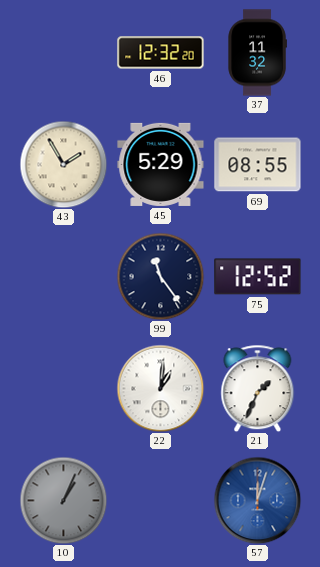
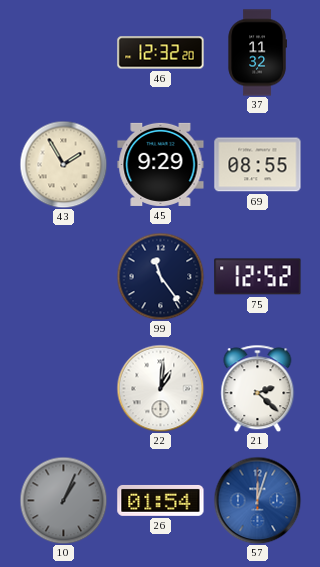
45: 5:29 -> 9:29
21: 1:34 -> 2:22
26: none -> 01:54
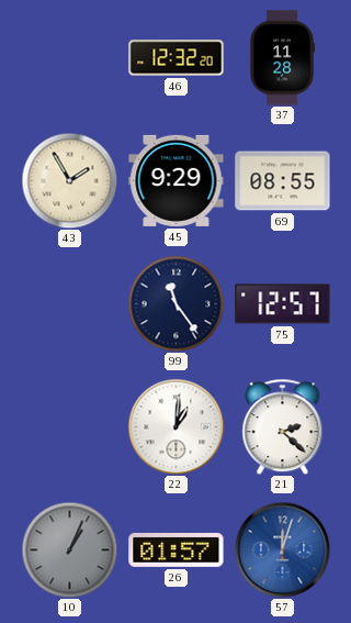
37: 11:32 -> 11:28
75: 12:52 -> 12:57
26: 01:54 -> 01:57
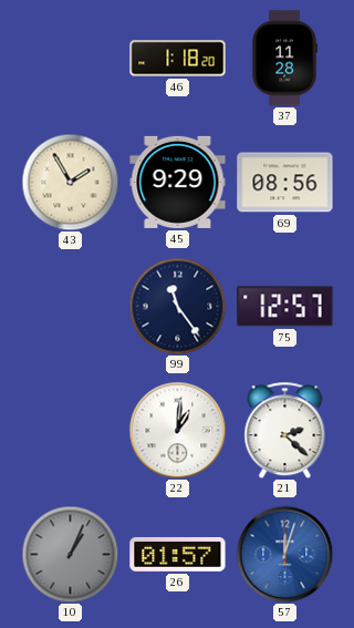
46: 12:32 -> 1:18
69: 08:55 -> 08:56
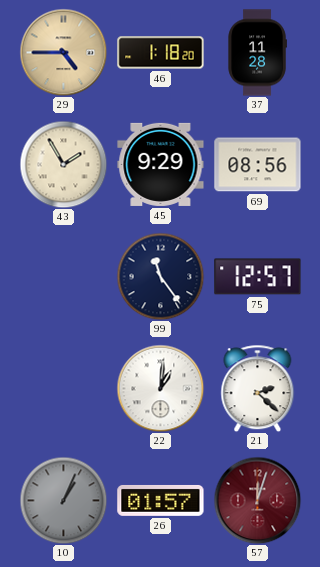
29: none -> 4:45
57 dial: blue -> burgundy
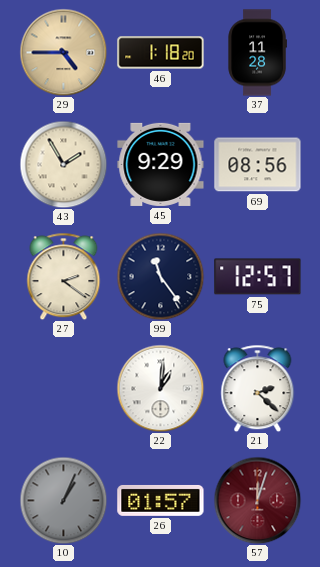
27: none -> 2:21
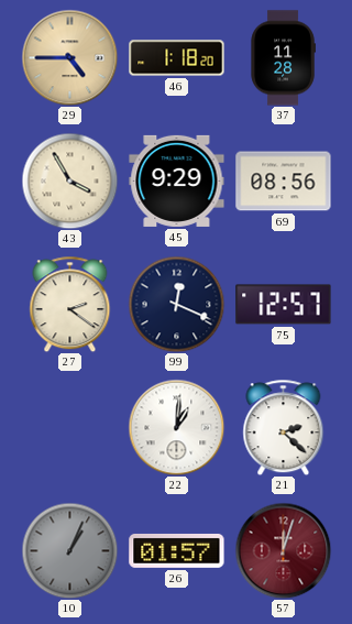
43: 1:55 -> 3:55
99: 11:24 -> 12:19
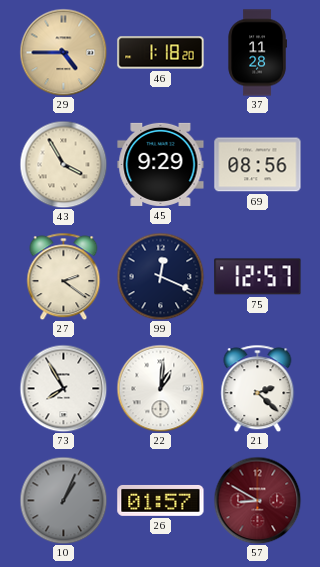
73: none -> 7:55
57: 12:03 -> 8:50
